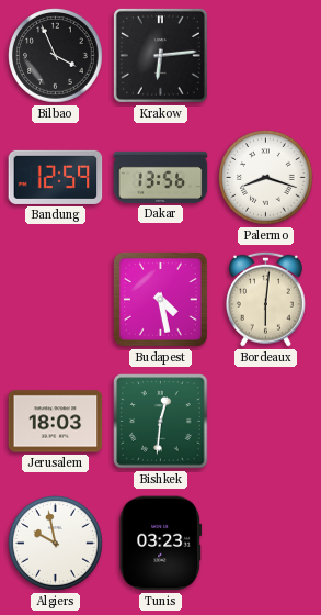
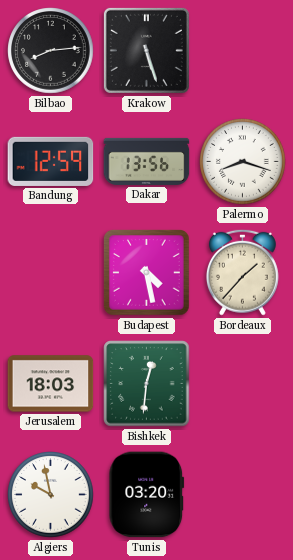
Bilbao: 3:56 -> 8:14
Krakow: 6:14 -> 5:27
Bordeaux: 6:01 -> 1:37
Tunis: 03:23 -> 03:20
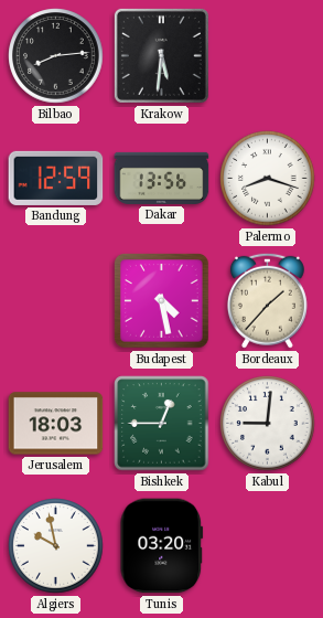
Krakow: 5:27 -> 5:31
Bishkek: 12:31 -> 12:45
Kabul: none -> 9:01
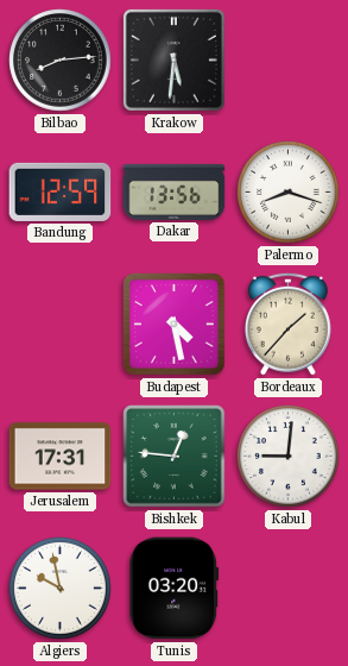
Jerusalem: 18:03 -> 17:31
Bishkek: 12:45 -> 12:46
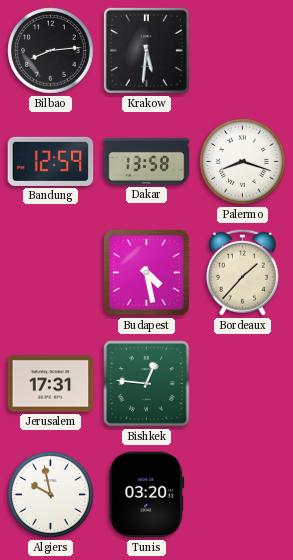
Dakar: 13:56 -> 13:58
Kabul: 9:01 -> none
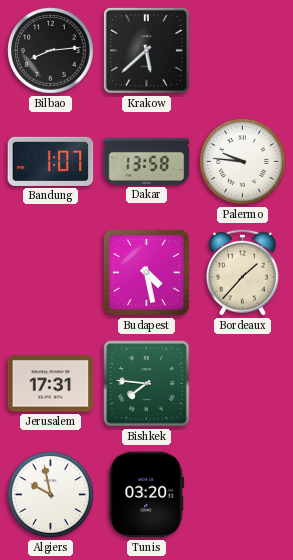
Krakow: 5:31 -> 5:38
Bandung: 12:59 -> 1:07
Palermo: 8:18 -> 9:46
Bishkek: 12:46 -> 7:46
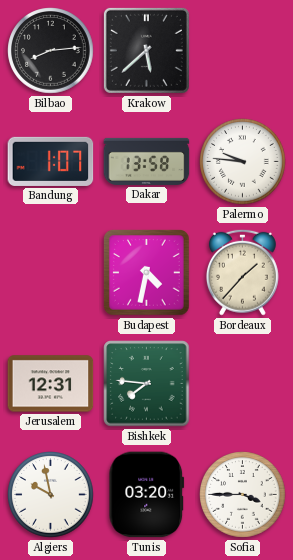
Budapest: 4:28 -> 4:32
Jerusalem: 17:31 -> 12:31
Sofia: none -> 3:45
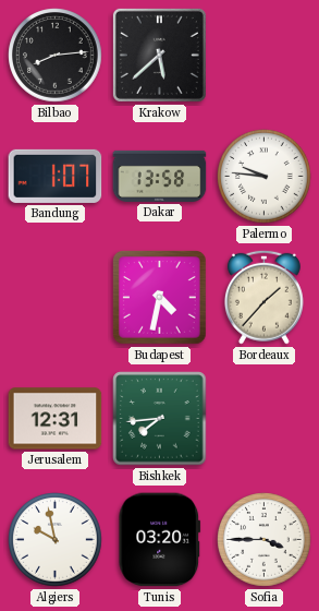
Bishkek: 7:46 -> 7:44
